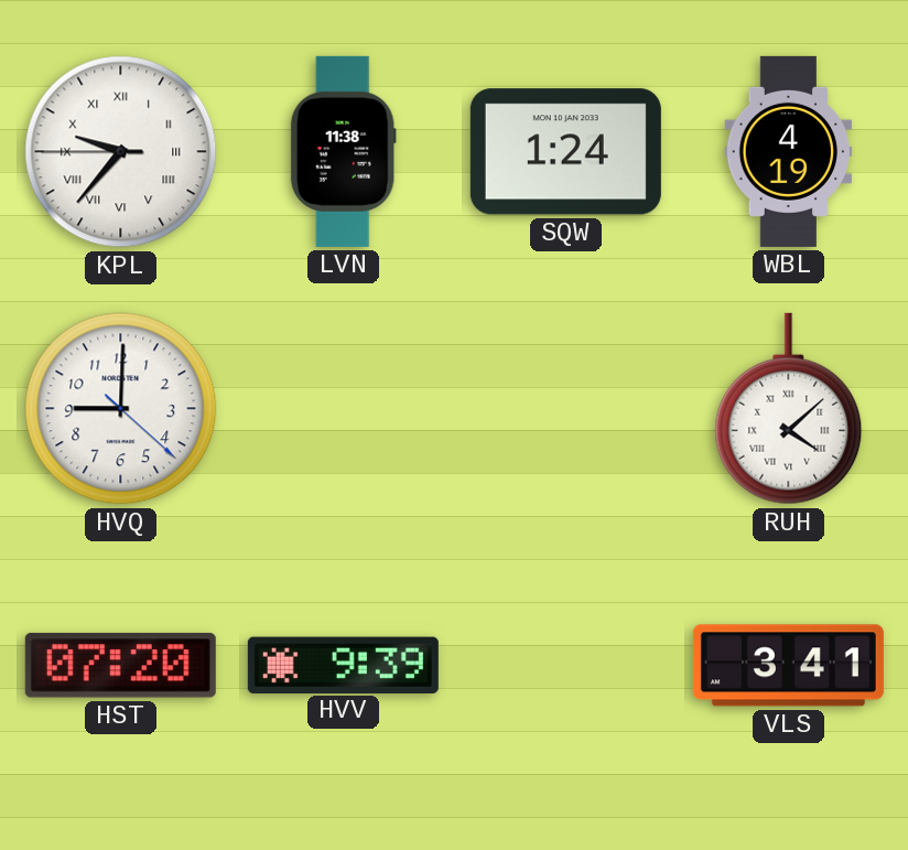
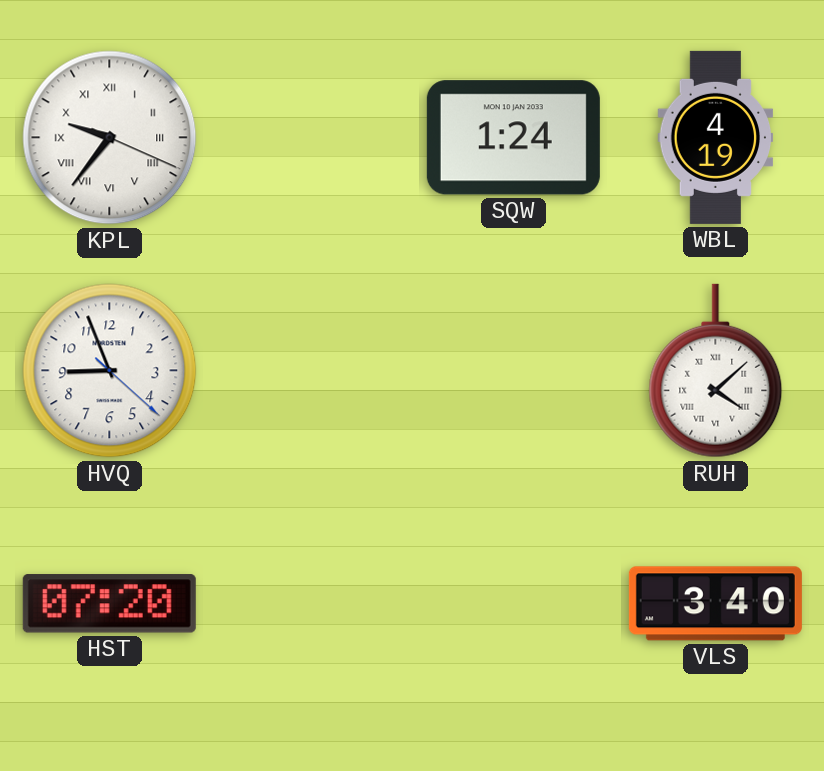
KPL: 9:36:45 -> 9:36:19
LVN: 11:38 -> none
HVQ: 9:00 -> 8:56
HVV: 9:39 -> none
VLS: 3:41 -> 3:40
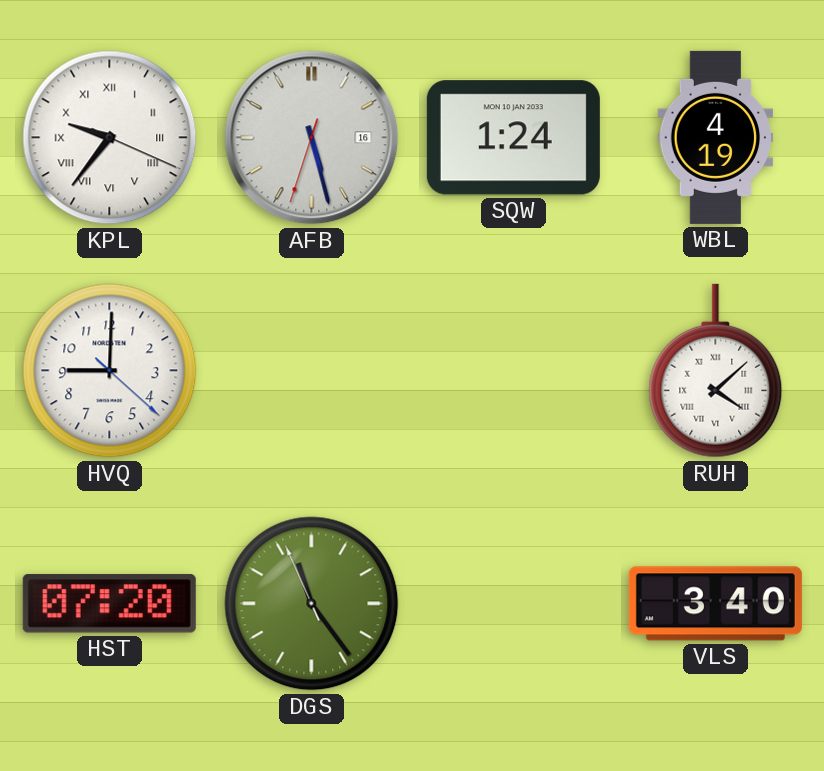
AFB: none -> 5:27
HVQ: 8:56 -> 9:00
DGS: none -> 11:23
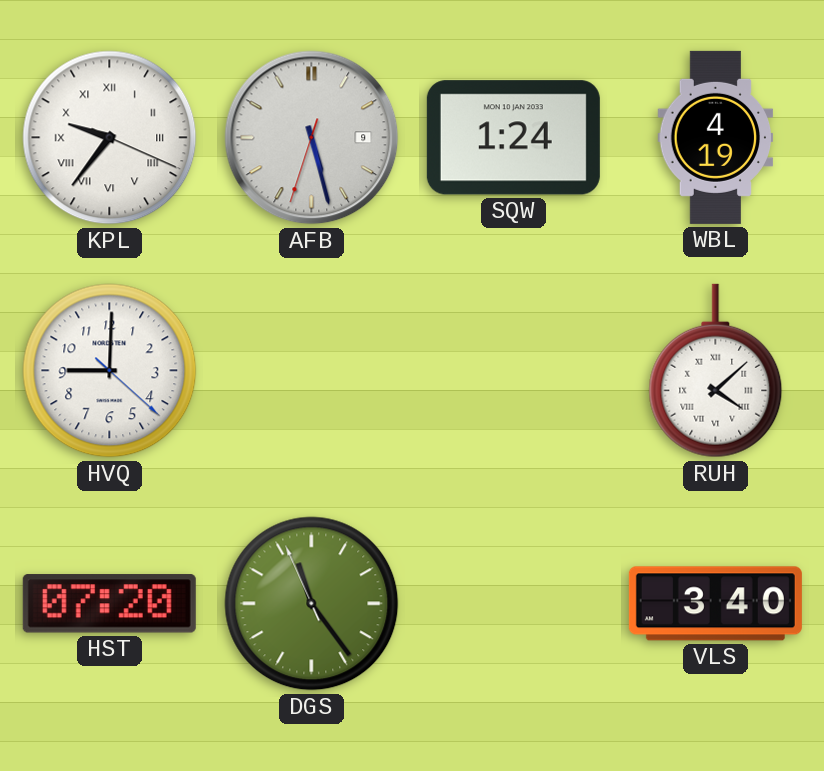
AFB date: 16 -> 9
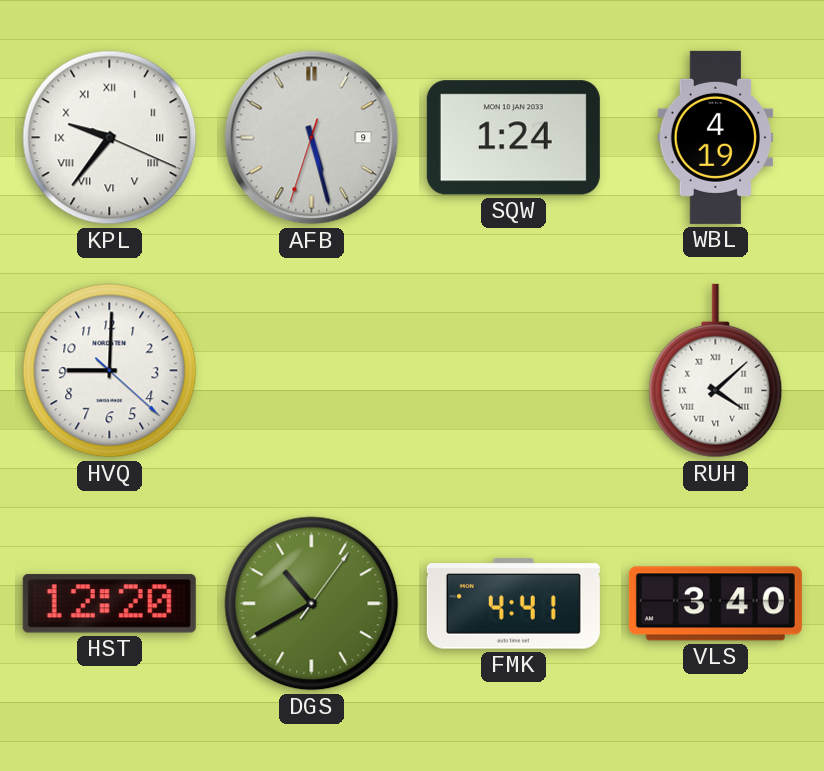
HST: 07:20 -> 12:20
DGS: 11:23 -> 10:40
FMK: none -> 4:41
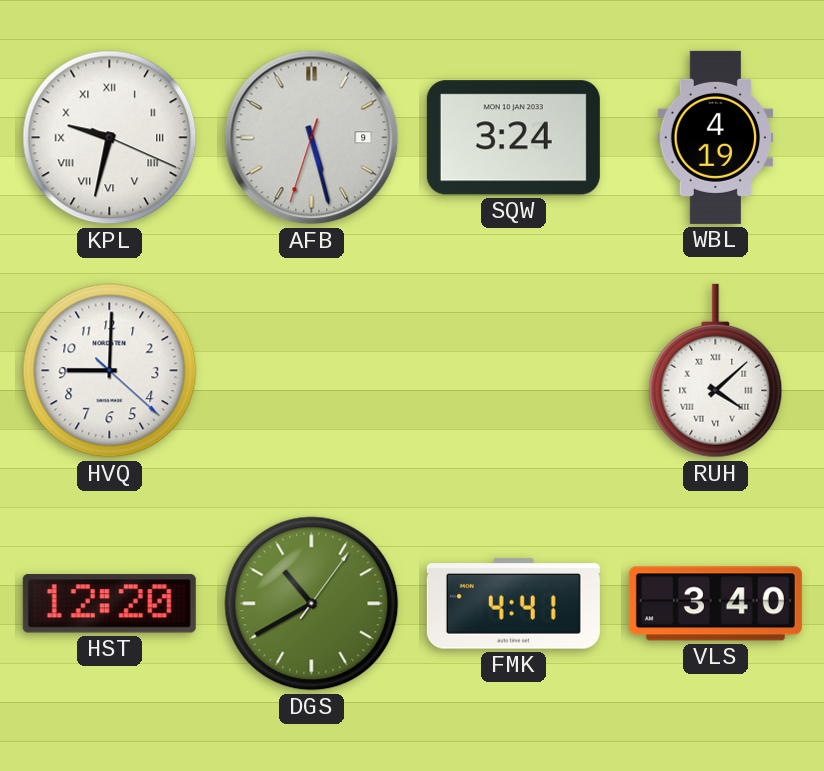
KPL: 9:36 -> 9:32
SQW: 1:24 -> 3:24
